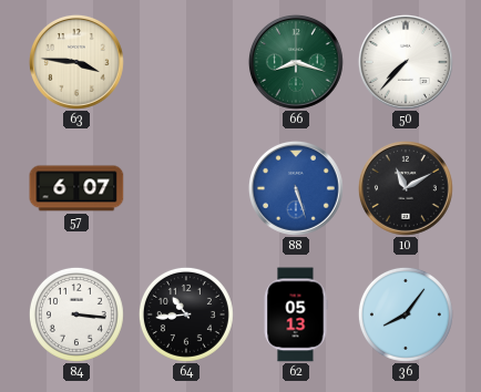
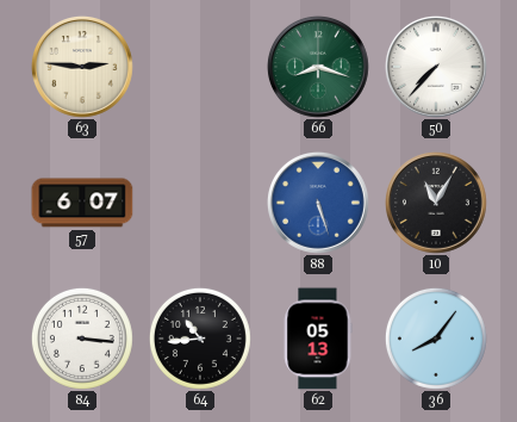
63: 3:46 -> 2:46
10: 11:10 -> 11:05
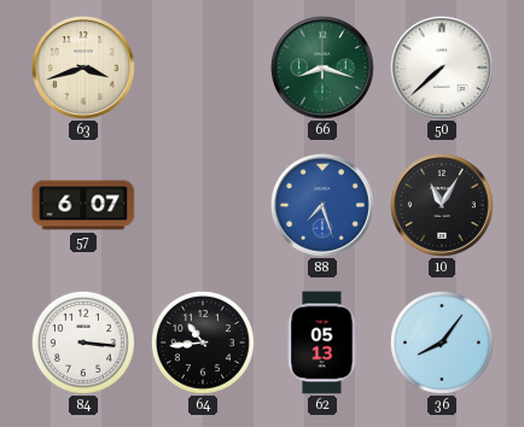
63: 2:46 -> 3:42
50: 7:37 -> 7:38
88: 5:27 -> 7:27
